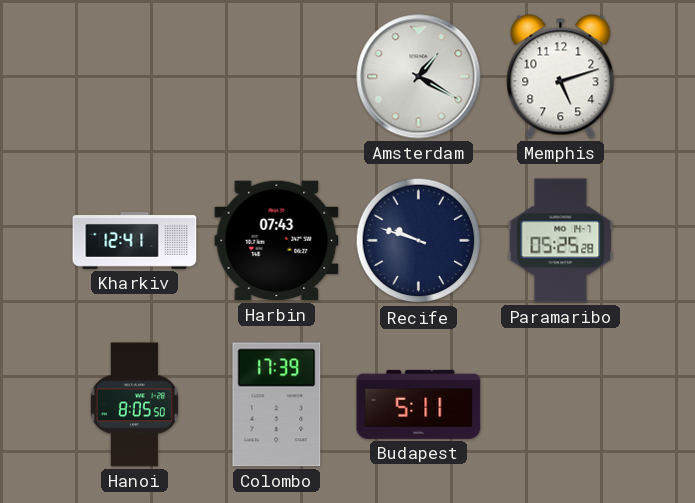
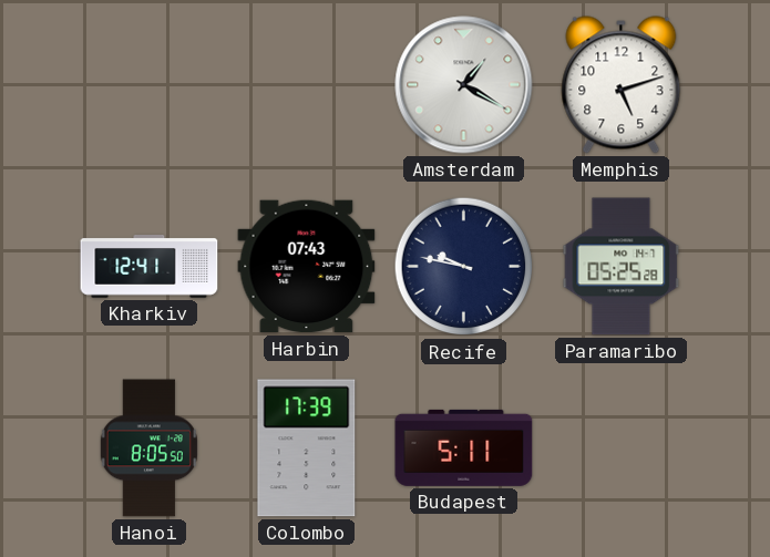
Recife: 9:48 -> 9:47
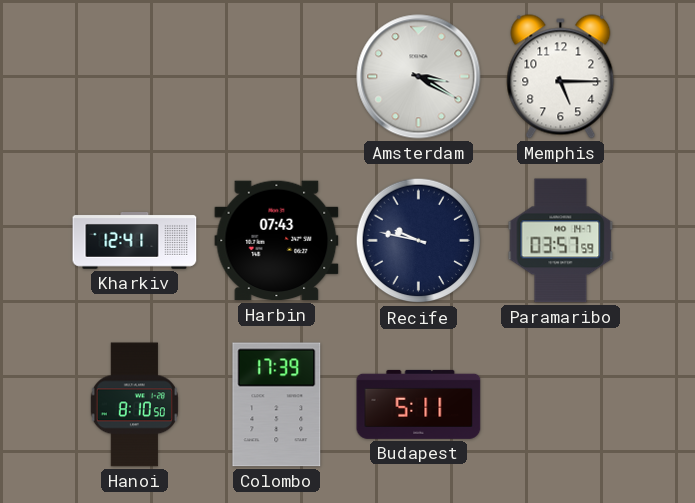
Amsterdam: 1:20 -> 3:20
Memphis: 5:12 -> 5:15
Paramaribo: 05:25 -> 03:57
Hanoi: 8:05 -> 8:10
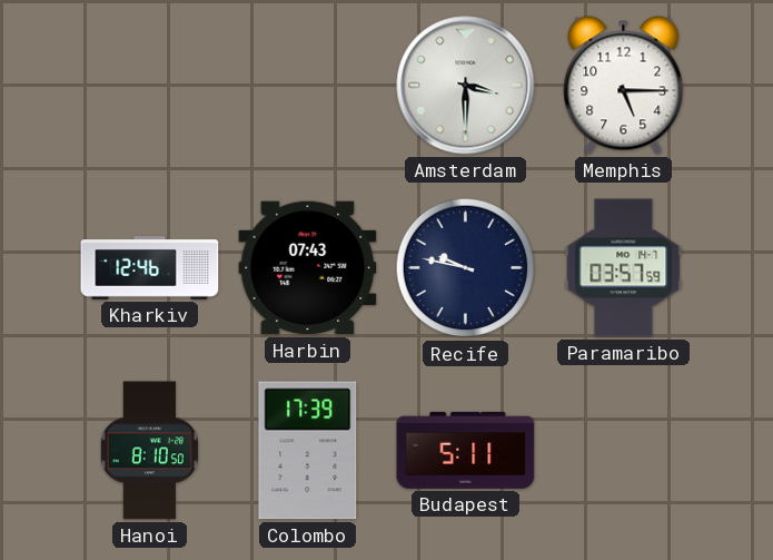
Amsterdam: 3:20 -> 3:30
Kharkiv: 12:41 -> 12:46
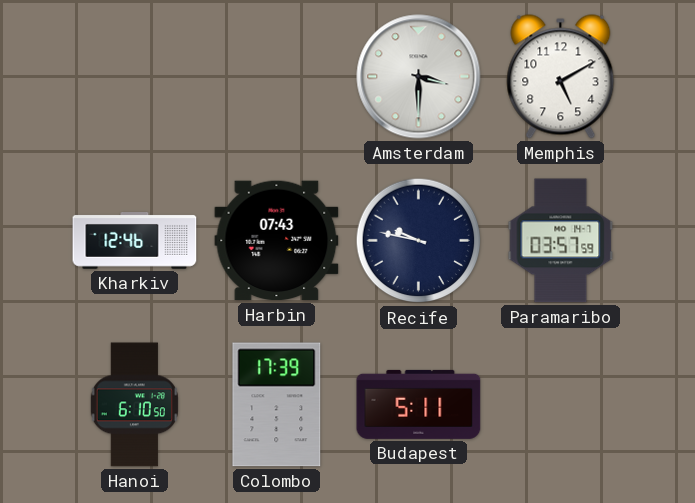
Memphis: 5:15 -> 5:10
Hanoi: 8:10 -> 6:10
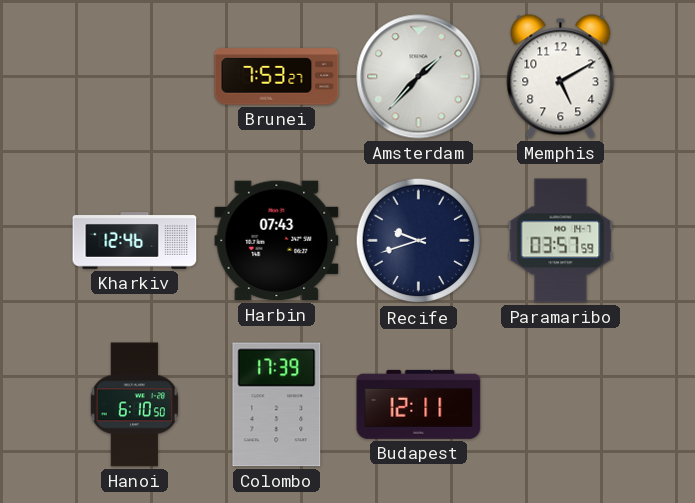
Brunei: none -> 7:53
Amsterdam: 3:30 -> 1:37
Recife: 9:47 -> 9:42
Budapest: 5:11 -> 12:11
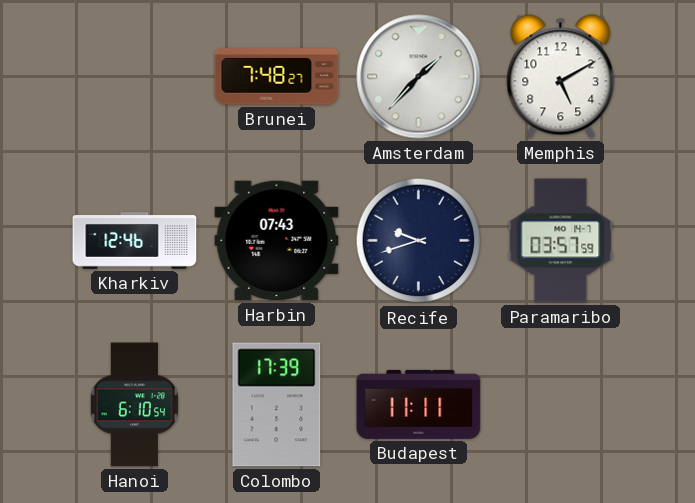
Brunei: 7:53 -> 7:48
Hanoi: 6:10:50 -> 6:10:54
Budapest: 12:11 -> 11:11
